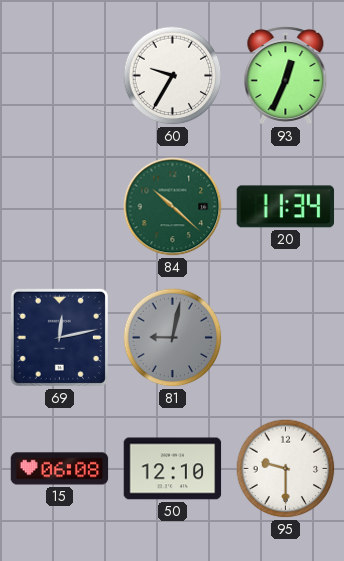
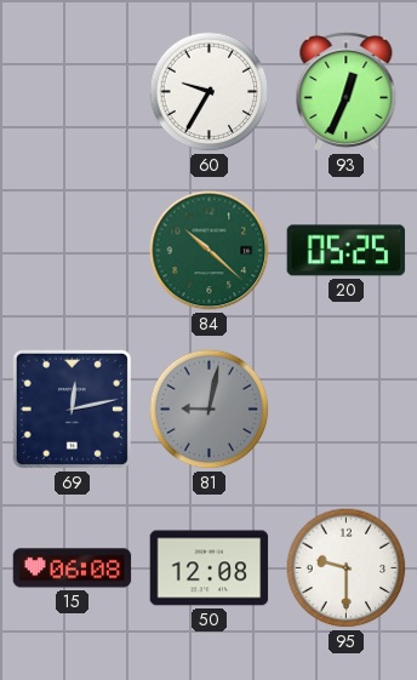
20: 11:34 -> 05:25
50: 12:10 -> 12:08
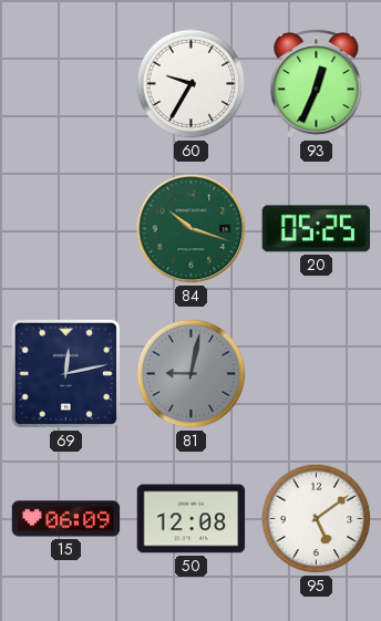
84: 10:22 -> 10:18
15: 06:08 -> 06:09
95: 9:30 -> 5:09
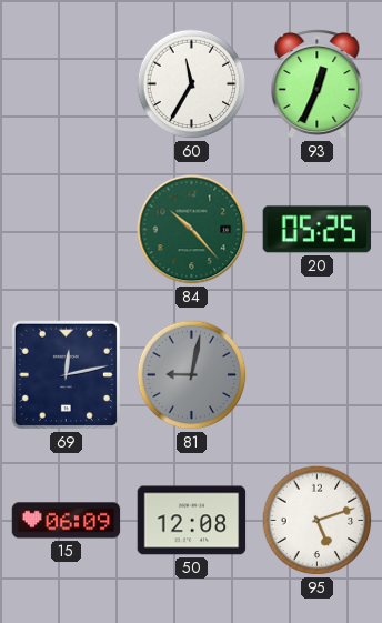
60: 9:35 -> 11:35
84: 10:18 -> 10:23
95: 5:09 -> 5:12
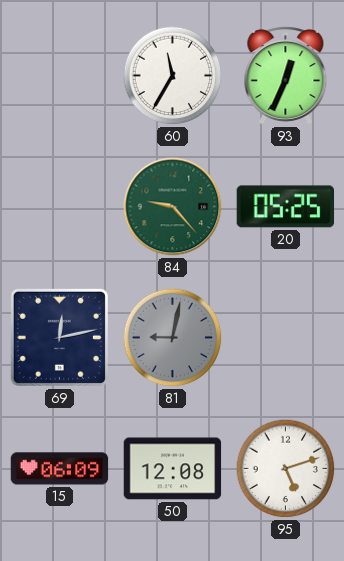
84: 10:23 -> 9:23
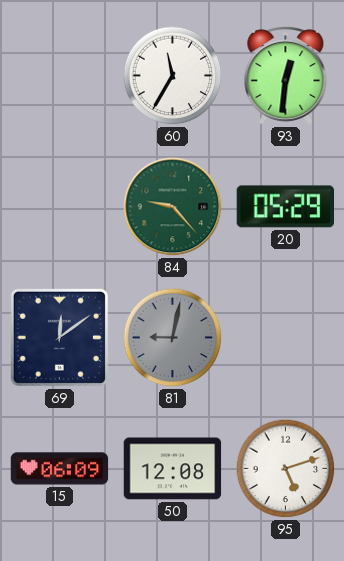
93: 12:34 -> 12:31
20: 05:25 -> 05:29
69: 12:13 -> 12:09
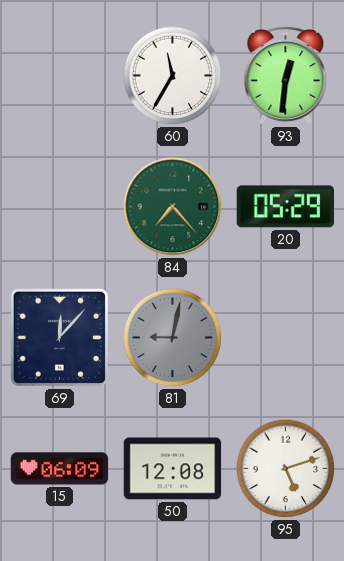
84: 9:23 -> 7:23
69: 12:09 -> 12:07
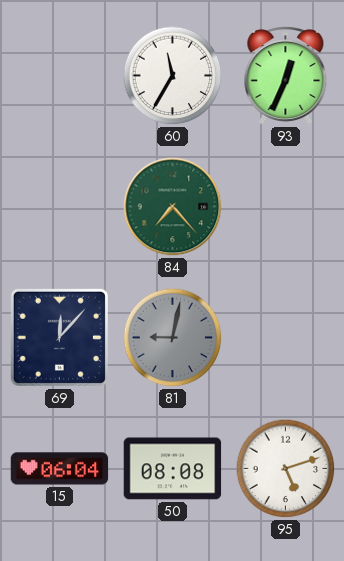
93: 12:31 -> 12:34
20: 05:29 -> none
15: 06:09 -> 06:04
50: 12:08 -> 08:08
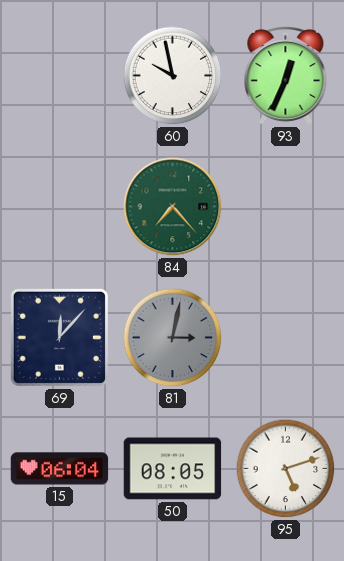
60: 11:35 -> 9:58
81: 9:02 -> 3:02
50: 08:08 -> 08:05
